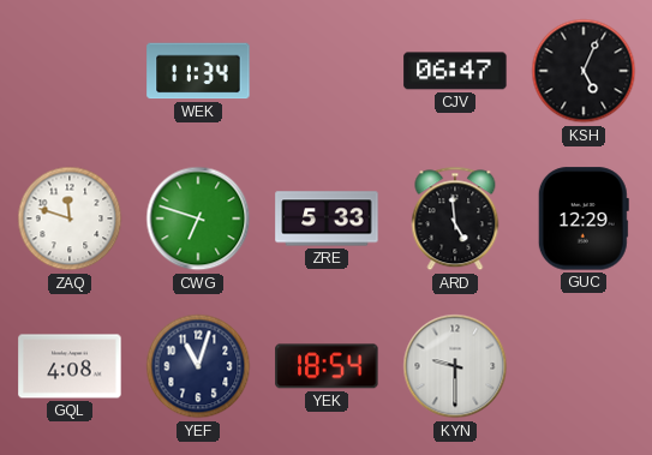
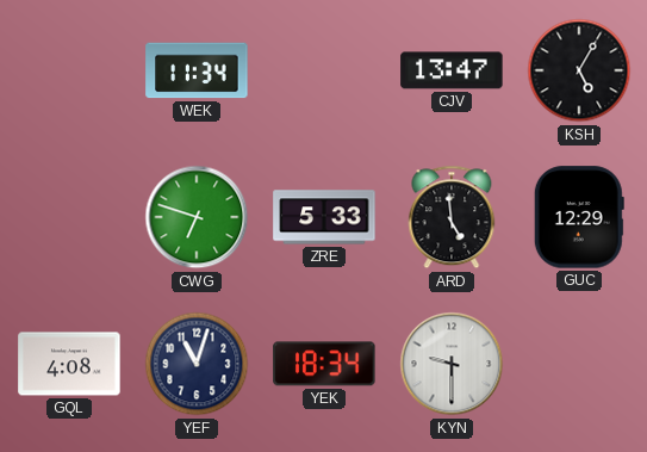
CJV: 06:47 -> 13:47
KSH: 5:04 -> 5:05
ZAQ: 11:48 -> none
YEK: 18:54 -> 18:34
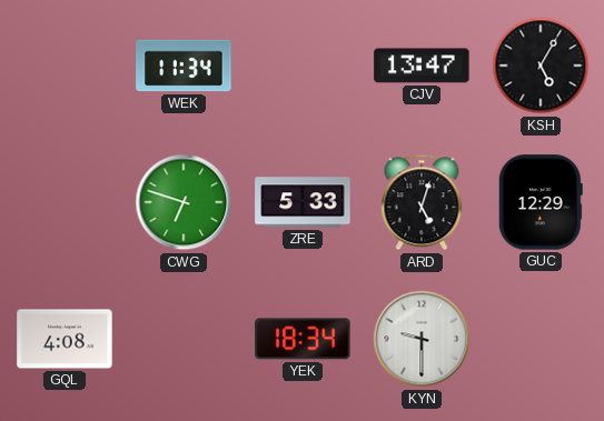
ARD: 4:59 -> 5:03
YEF: 11:03 -> none
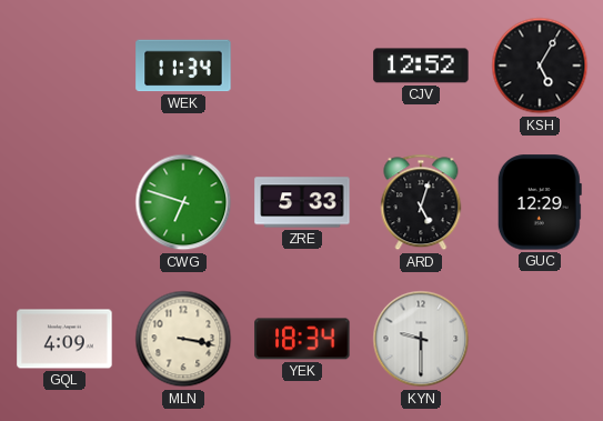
CJV: 13:47 -> 12:52
GQL: 4:08 -> 4:09
MLN: none -> 3:17
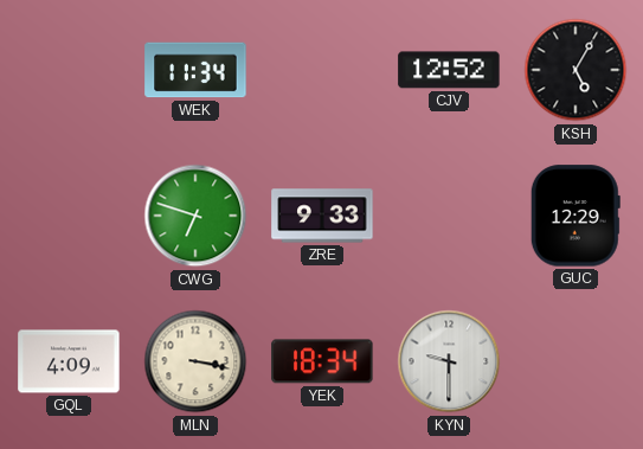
ZRE: 5:33 -> 9:33
ARD: 5:03 -> none
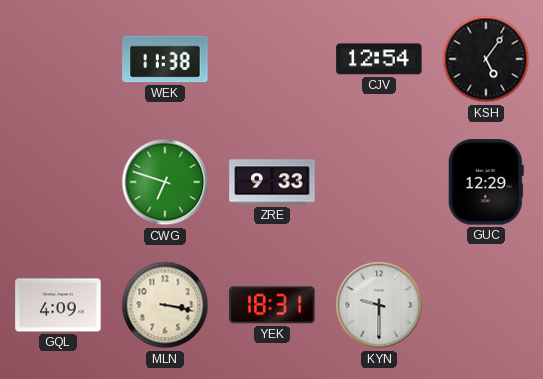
WEK: 11:34 -> 11:38
CJV: 12:52 -> 12:54
KSH: 5:05 -> 5:06
YEK: 18:34 -> 18:31
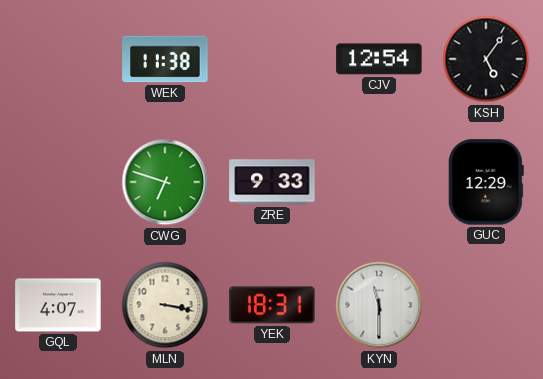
GQL: 4:09 -> 4:07
KYN: 9:30 -> 11:30
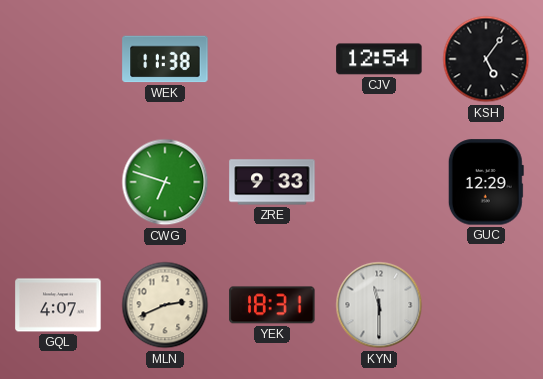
MLN: 3:17 -> 2:41
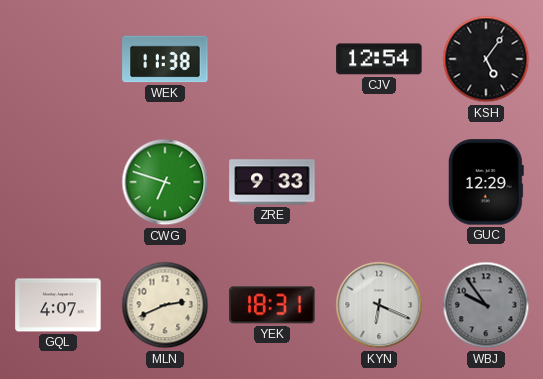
KYN: 11:30 -> 6:19
WBJ: none -> 9:54
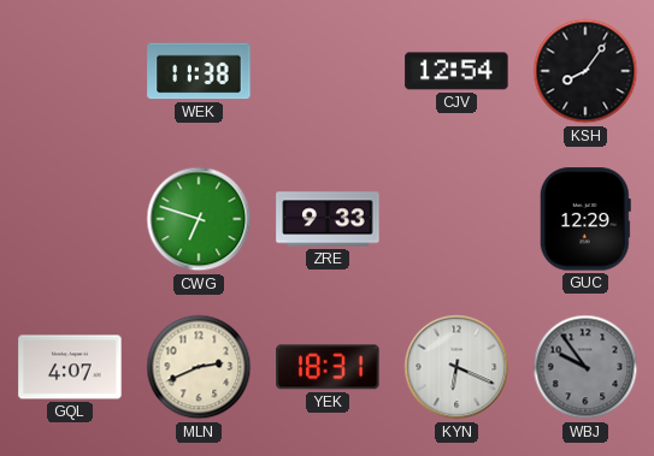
KSH: 5:06 -> 8:06
